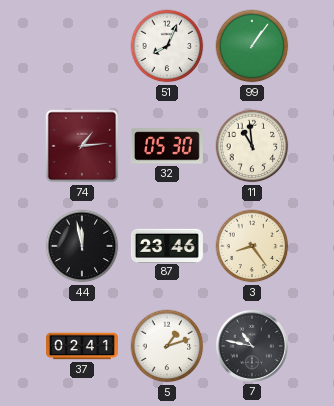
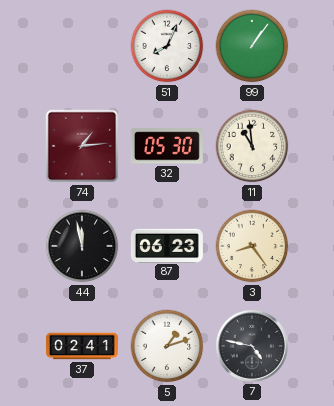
87: 23:46 -> 06:23
7: 10:47 -> 4:47
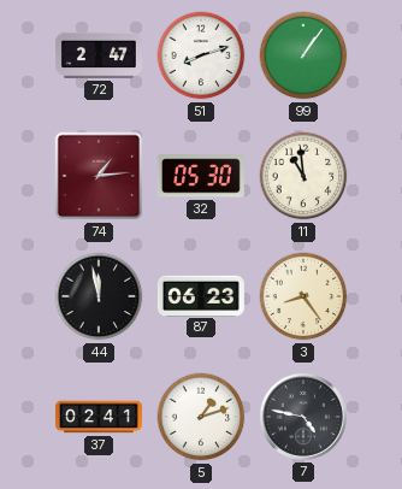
72: none -> 2:47
51: 8:04 -> 8:12
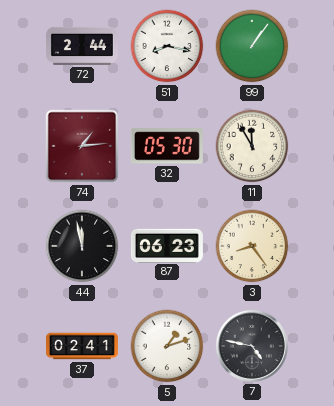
72: 2:47 -> 2:44
51: 8:12 -> 8:17
11: 10:59 -> 11:55
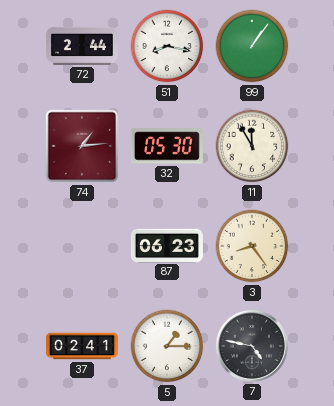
44: 11:58 -> none
5: 1:12 -> 1:15
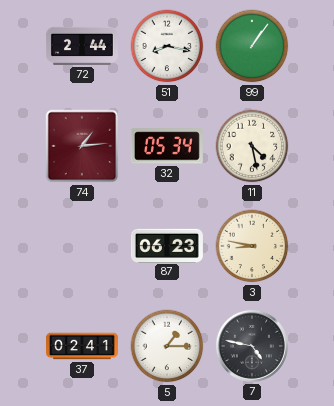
32: 05:30 -> 05:34
11: 11:55 -> 4:28
3: 8:24 -> 8:47
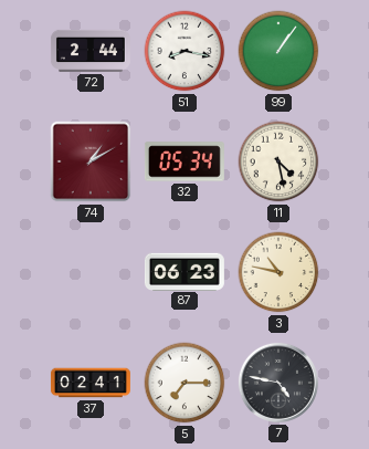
74: 1:14 -> 1:10
3: 8:47 -> 10:47
5: 1:15 -> 7:15
